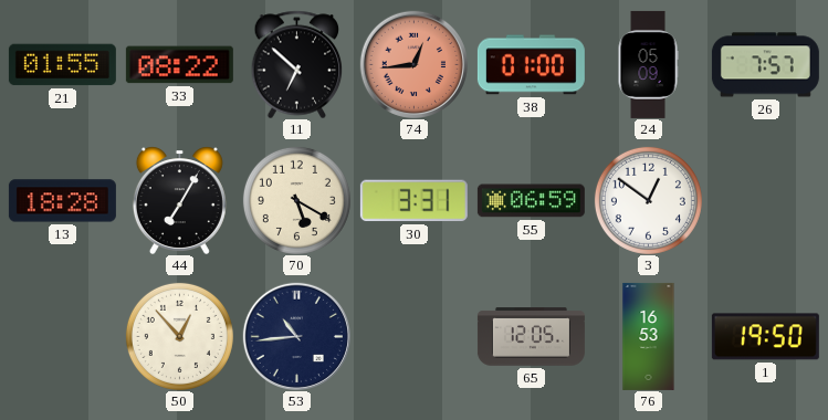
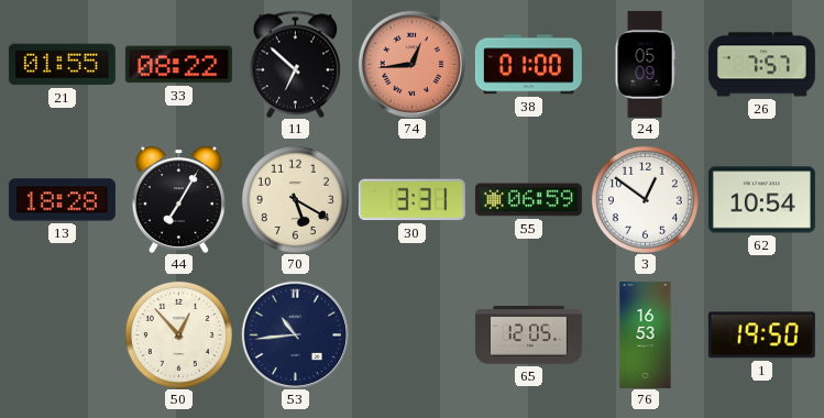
62: none -> 10:54
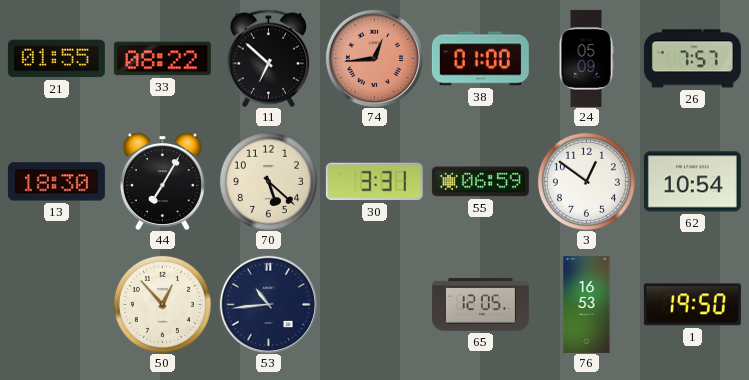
13: 18:28 -> 18:30
70: 5:20 -> 5:22
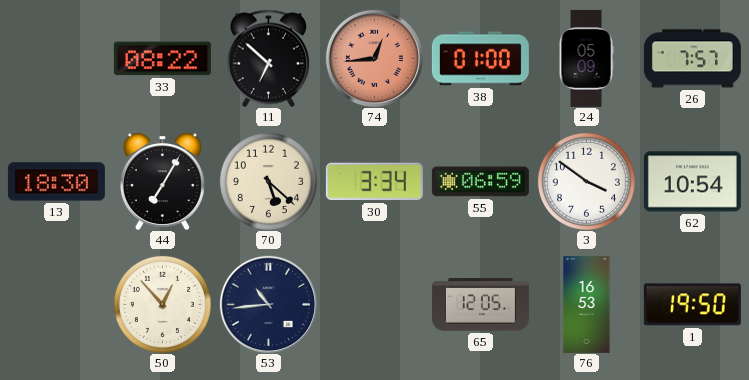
21: 01:55 -> none
30: 3:31 -> 3:34
3: 12:51 -> 3:51
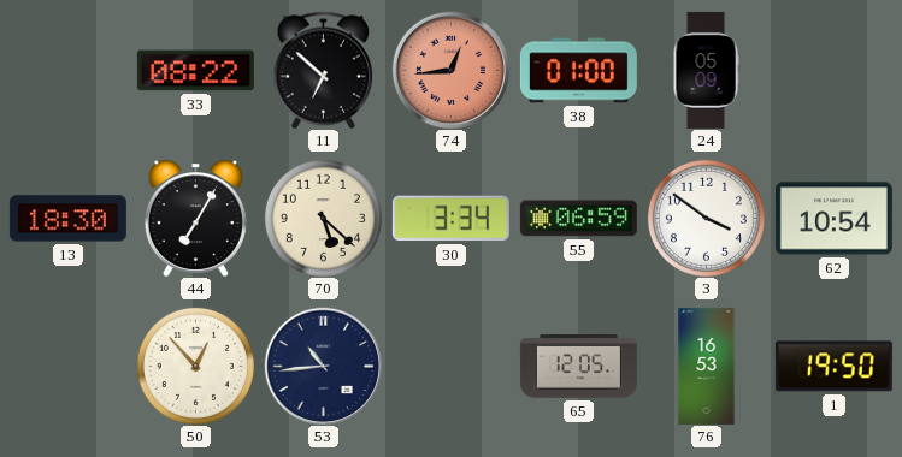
26: 7:57 -> none
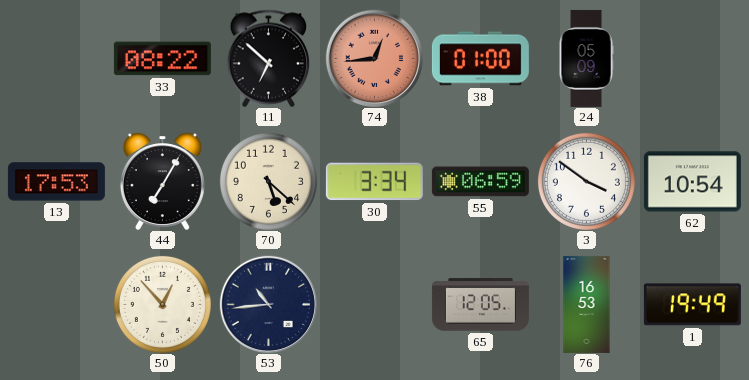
13: 18:30 -> 17:53
1: 19:50 -> 19:49
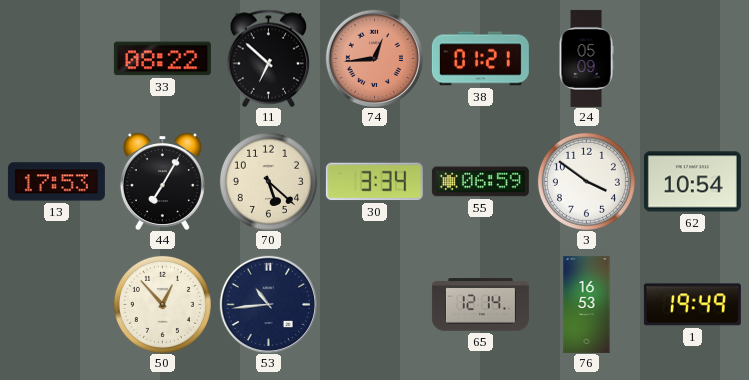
38: 01:00 -> 01:21
65: 12:05 -> 12:14
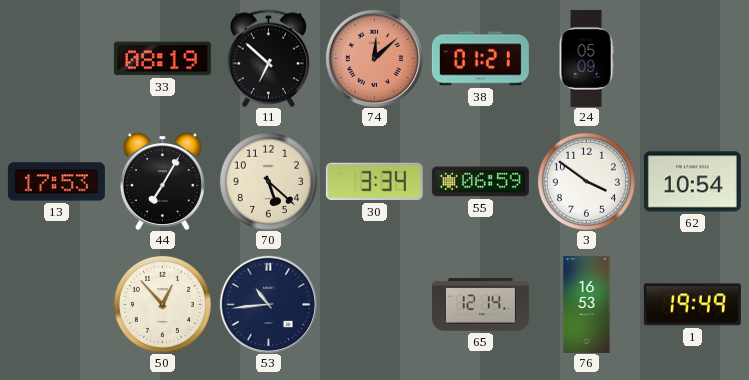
33: 08:22 -> 08:19
74: 12:44 -> 12:08
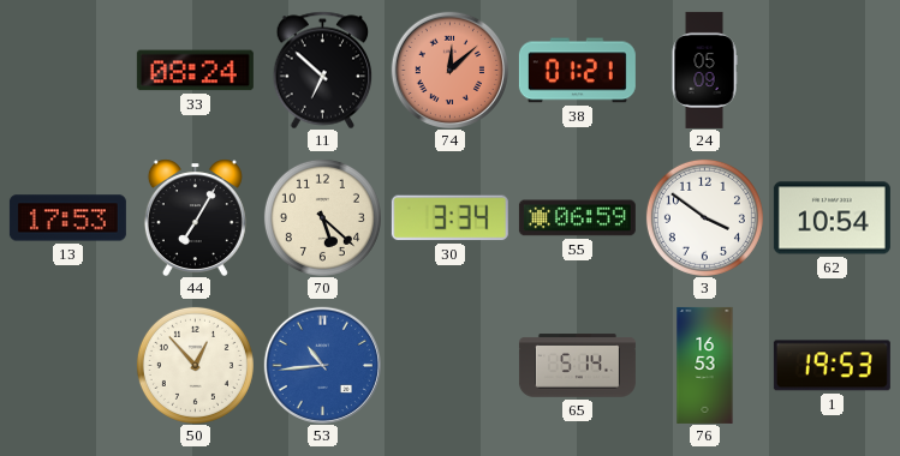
33: 08:19 -> 08:24
53 dial: navy -> blue
65: 12:14 -> 5:14
1: 19:49 -> 19:53
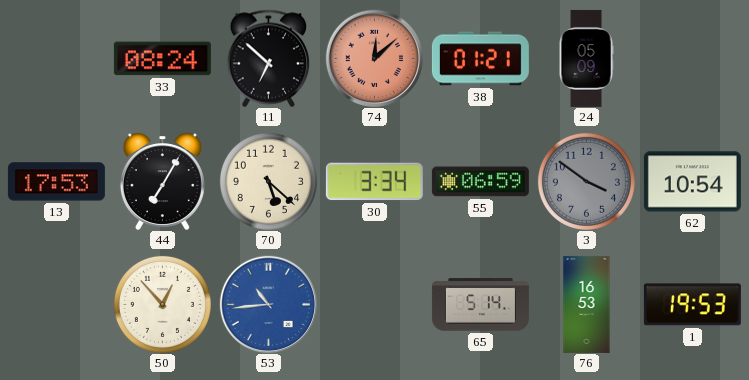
3 dial: white -> grey
